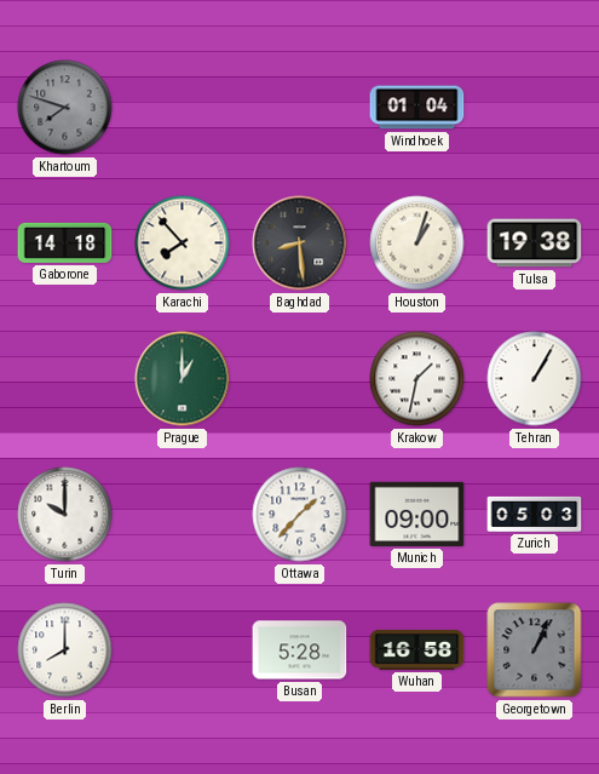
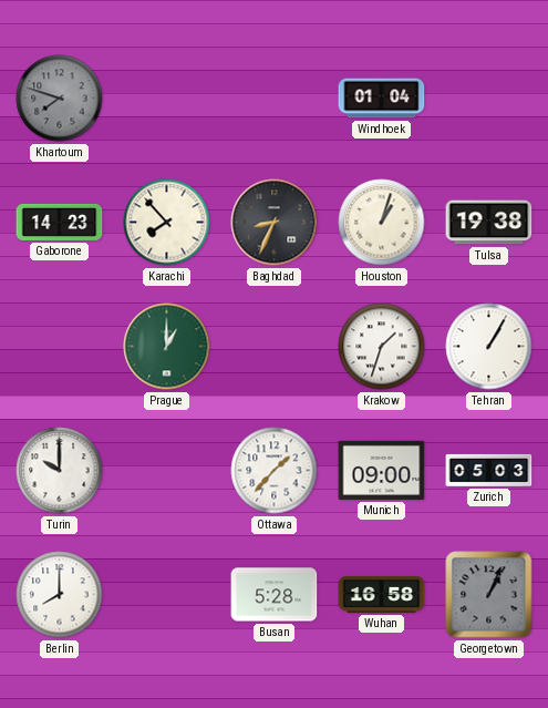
Gaborone: 14:18 -> 14:23
Baghdad: 8:29 -> 8:34
Krakow: 1:32 -> 1:33
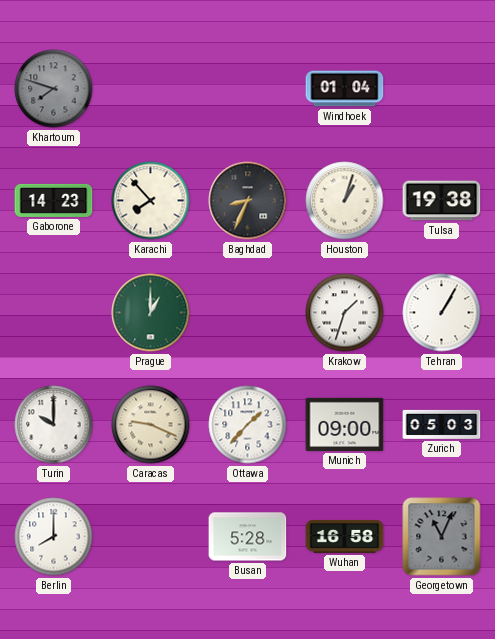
Caracas: none -> 9:19
Georgetown: 1:04 -> 11:04
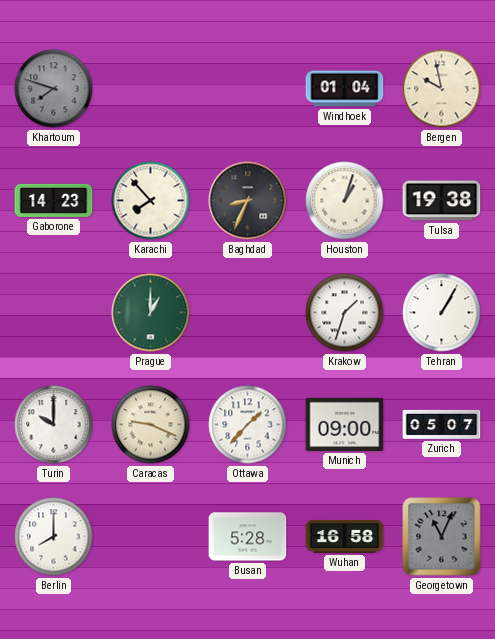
Bergen: none -> 9:58
Zurich: 05:03 -> 05:07
